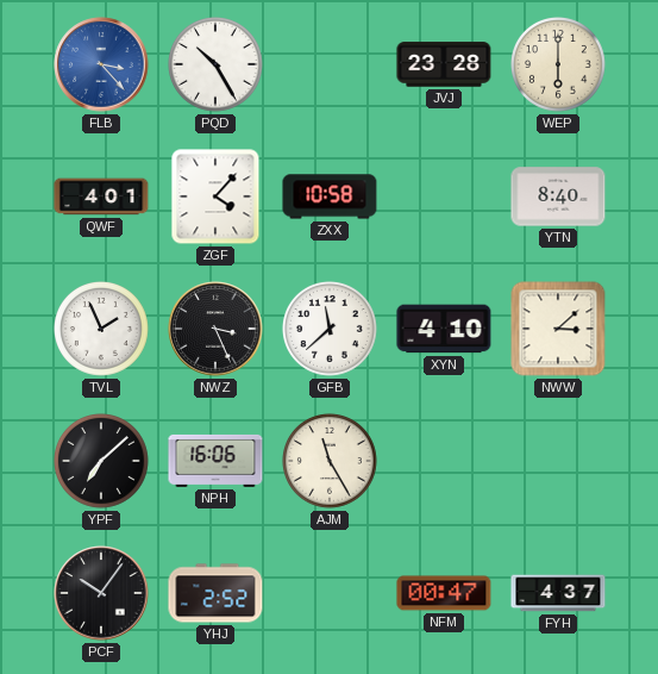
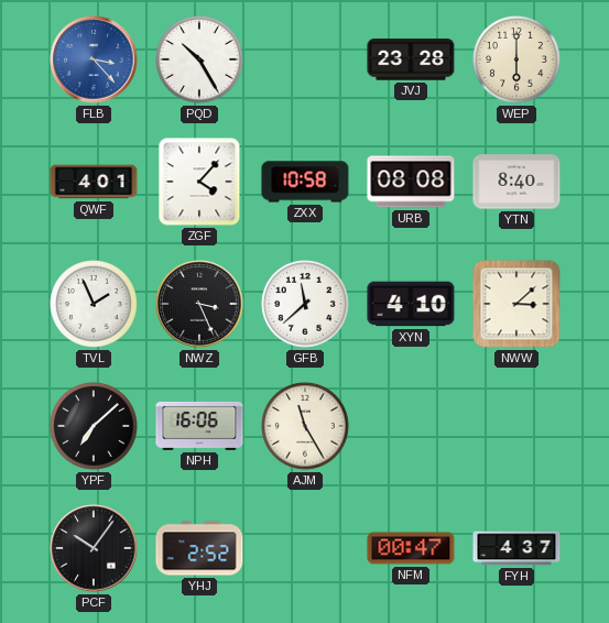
URB: none -> 08:08
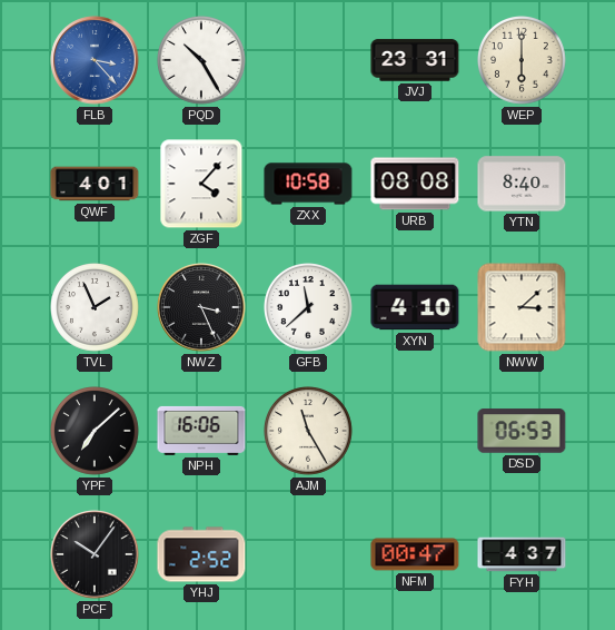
JVJ: 23:28 -> 23:31
DSD: none -> 06:53
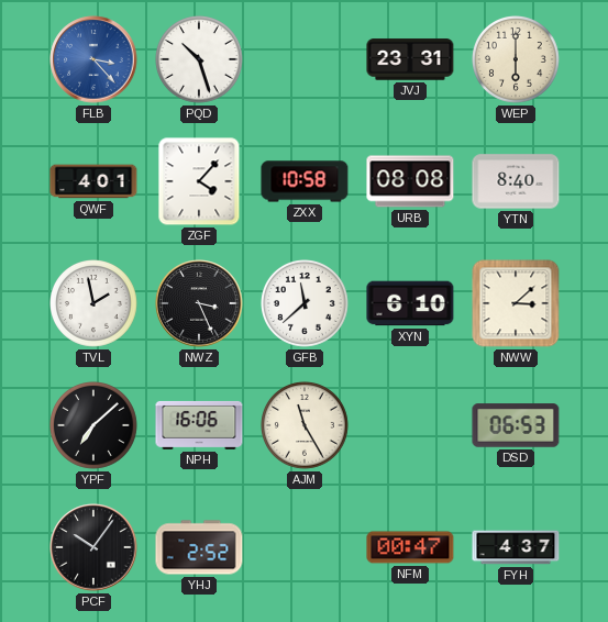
PQD: 10:25 -> 10:27
TVL: 1:56 -> 1:58
XYN: 4:10 -> 6:10
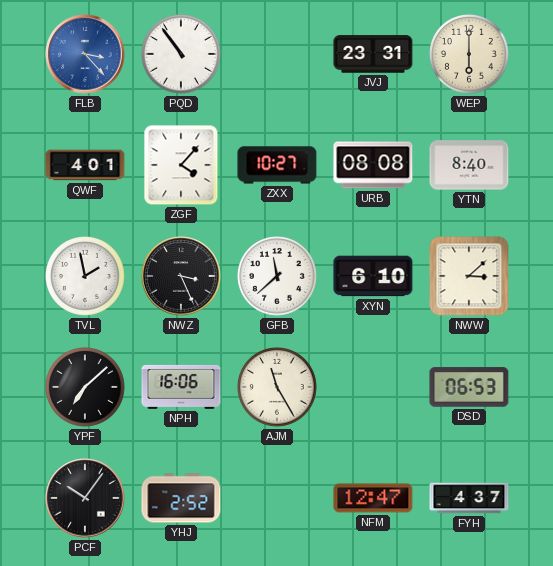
PQD: 10:27 -> 10:54
ZXX: 10:58 -> 10:27
NFM: 00:47 -> 12:47
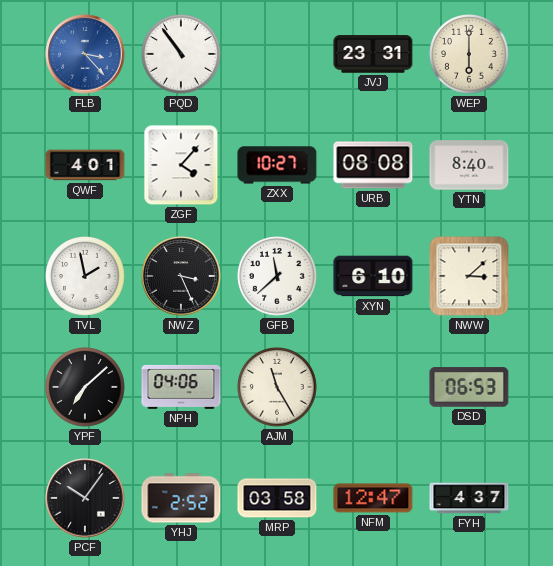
NPH: 16:06 -> 04:06
MRP: none -> 03:58
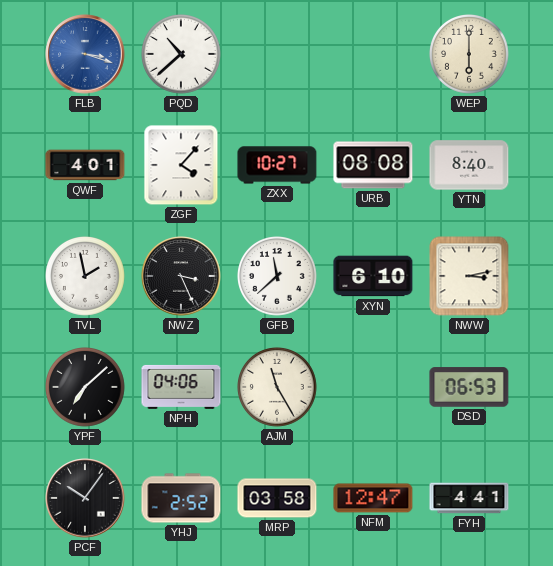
FLB: 3:23 -> 3:18
PQD: 10:54 -> 10:38
JVJ: 23:31 -> none
NWW: 3:08 -> 3:13
FYH: 4:37 -> 4:41
